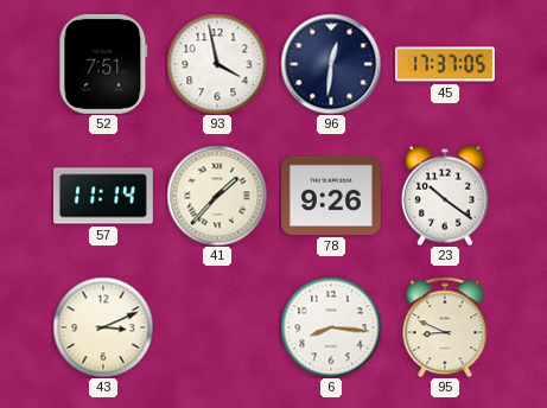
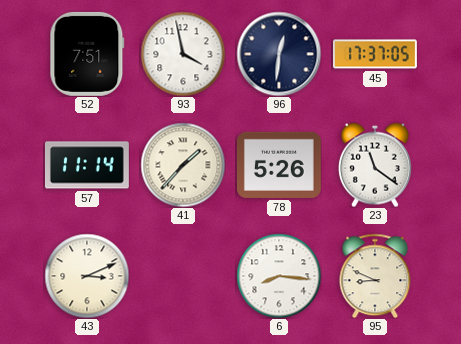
78: 9:26 -> 5:26
23: 10:21 -> 11:21
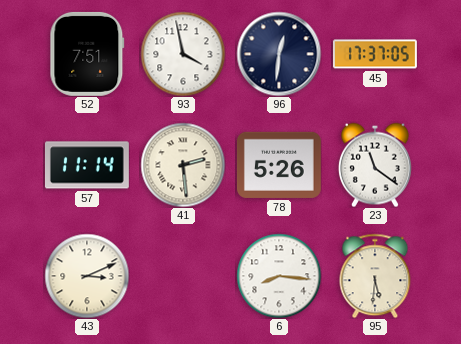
41: 1:37 -> 2:29
95: 8:49 -> 5:31
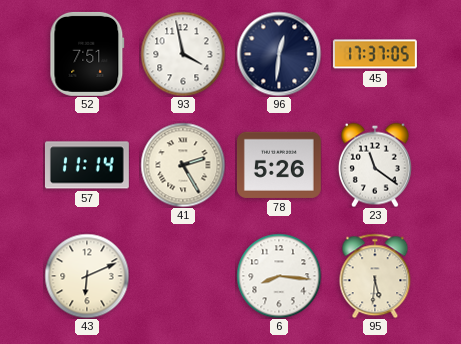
41: 2:29 -> 2:25
43: 3:11 -> 6:11
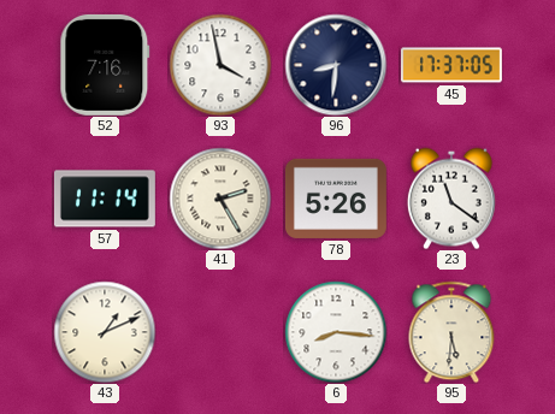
52: 7:51 -> 7:16
96: 12:31 -> 8:31
43: 6:11 -> 1:11
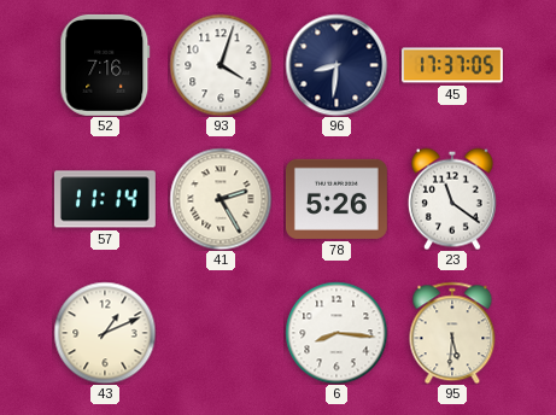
93: 3:58 -> 4:03
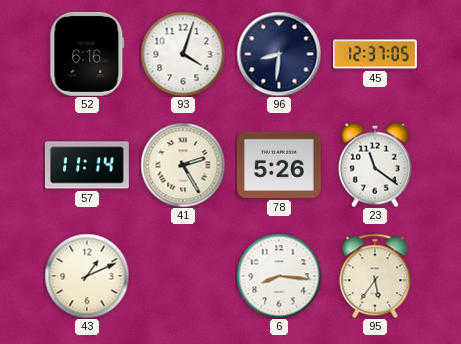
52: 7:16 -> 6:16
45: 17:37 -> 12:37
95: 5:31 -> 5:36
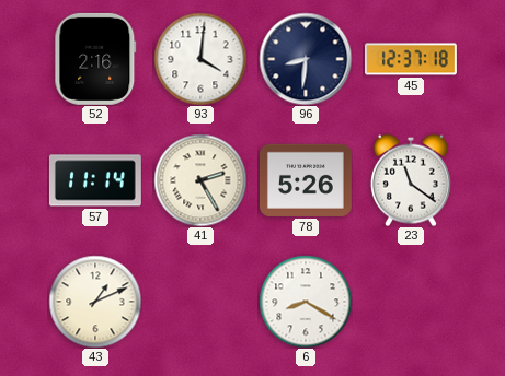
52: 6:16 -> 2:16
93: 4:03 -> 4:01
45: 12:37:05 -> 12:37:18
6: 8:16 -> 8:20
95: 5:36 -> none
